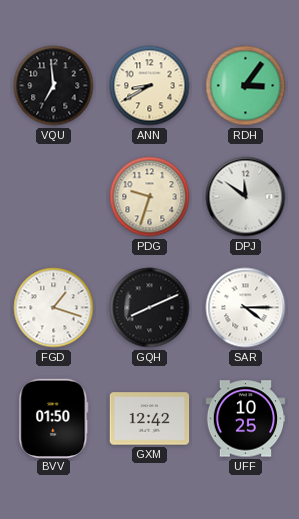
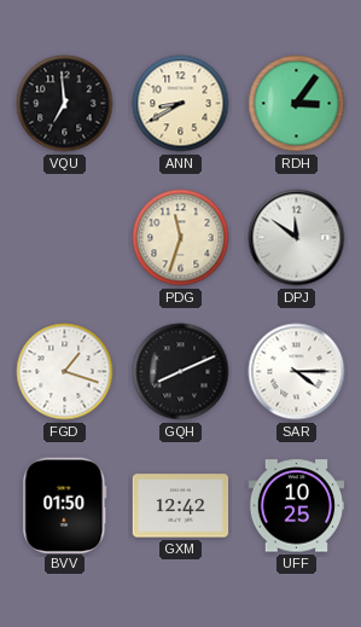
PDG: 9:33 -> 11:33
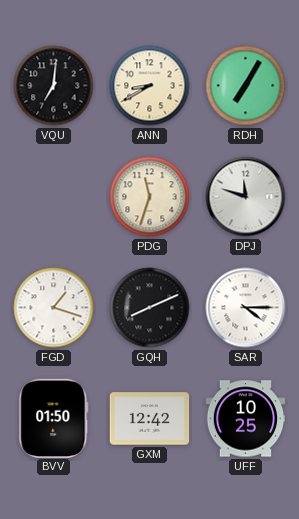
VQU: 6:59 -> 7:01
RDH: 3:06 -> 7:05
DPJ: 11:51 -> 11:48
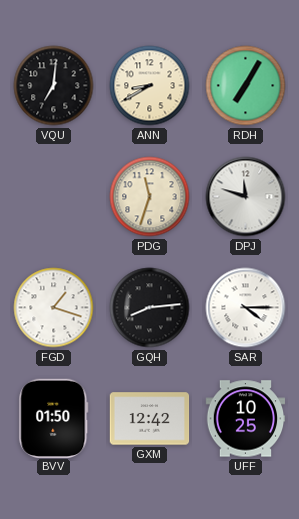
GQH: 8:11 -> 8:14
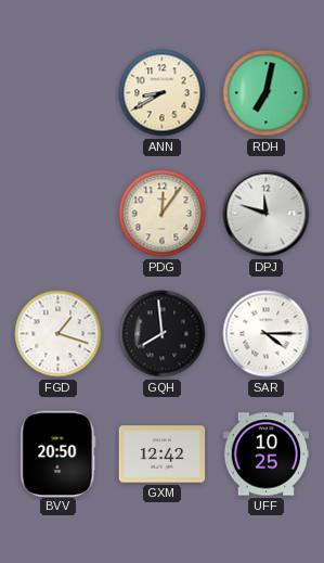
VQU: 7:01 -> none
RDH: 7:05 -> 7:02
PDG: 11:33 -> 12:06
GQH: 8:14 -> 7:59
BVV: 01:50 -> 20:50
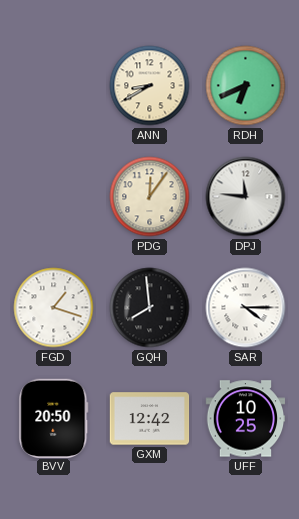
RDH: 7:02 -> 6:41
DPJ: 11:48 -> 11:46
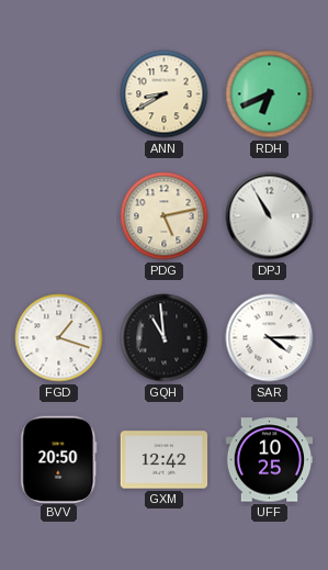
PDG: 12:06 -> 5:13
DPJ: 11:46 -> 10:55
GQH: 7:59 -> 10:59
